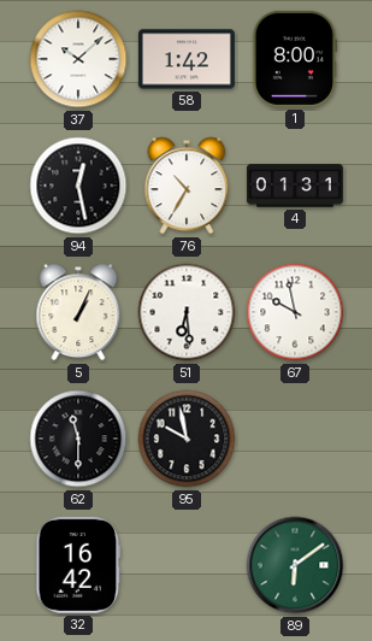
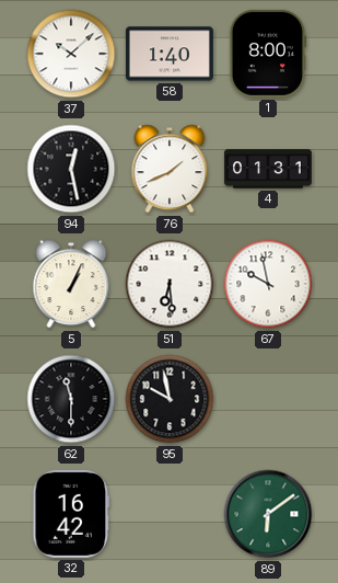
58: 1:42 -> 1:40
76: 10:35 -> 1:41
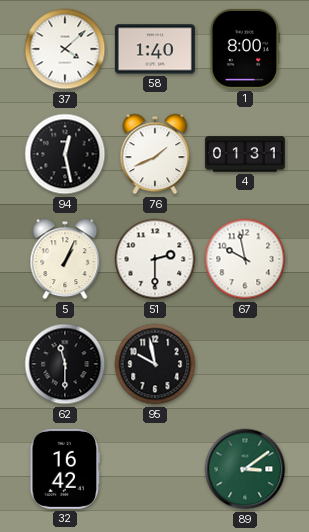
37: 10:08 -> 4:08
51: 6:29 -> 2:30
89: 6:09 -> 3:09
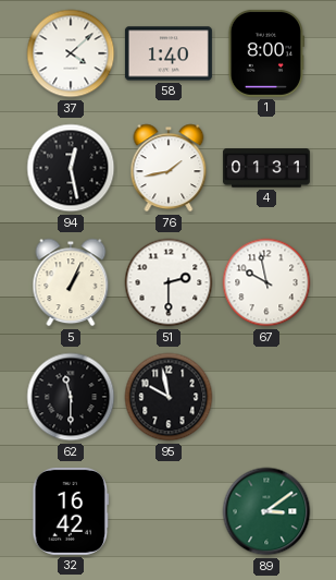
76: 1:41 -> 1:43
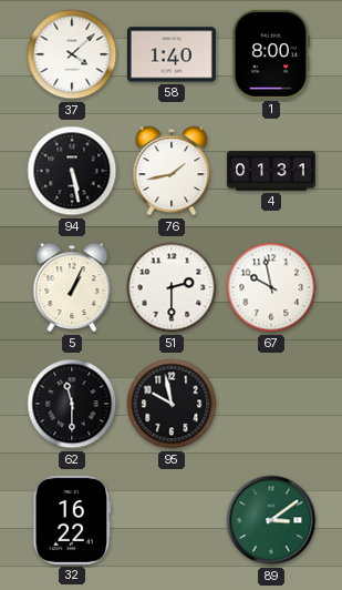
94: 12:28 -> 5:28
32: 16:42 -> 16:22
